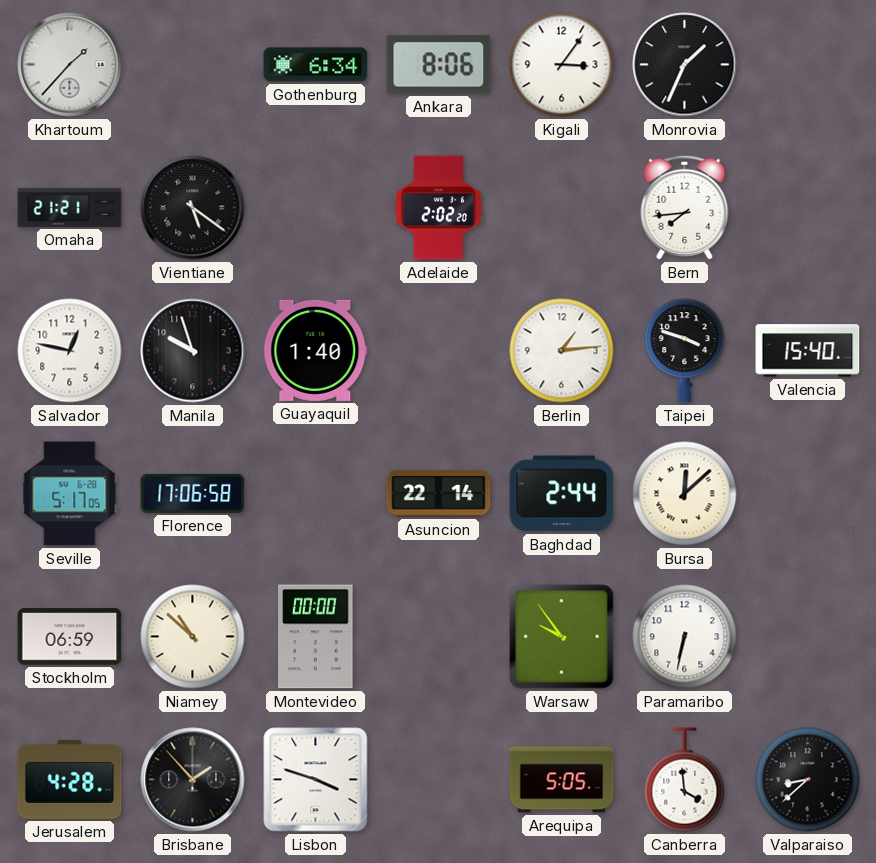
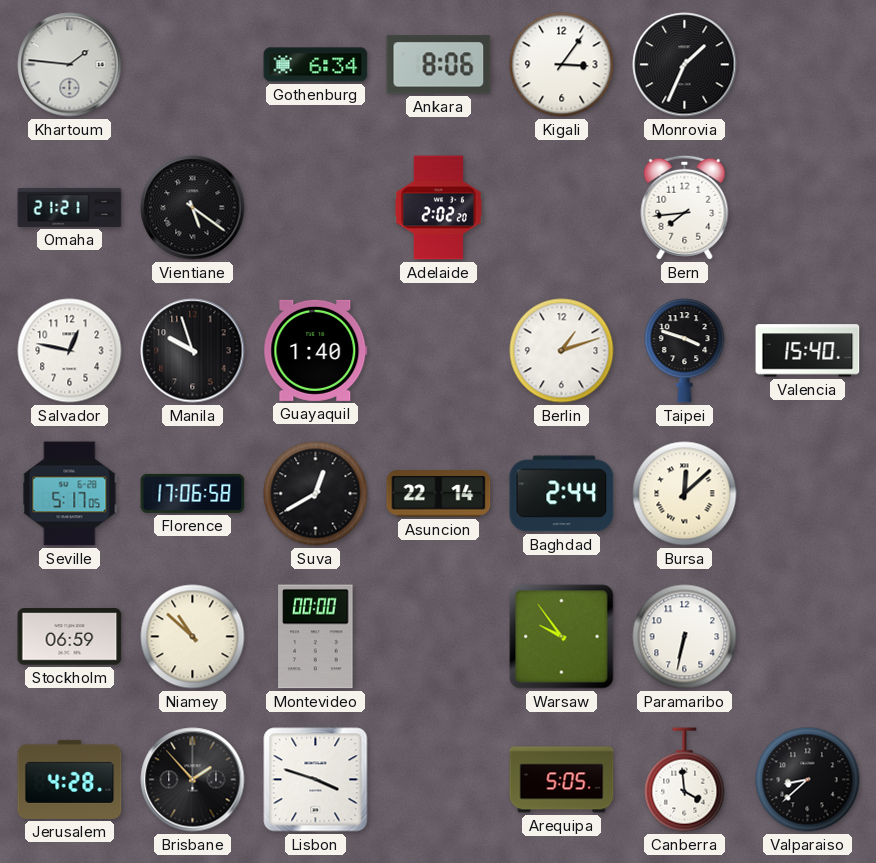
Khartoum: 1:37 -> 1:46
Berlin: 1:14 -> 1:12
Suva: none -> 12:40
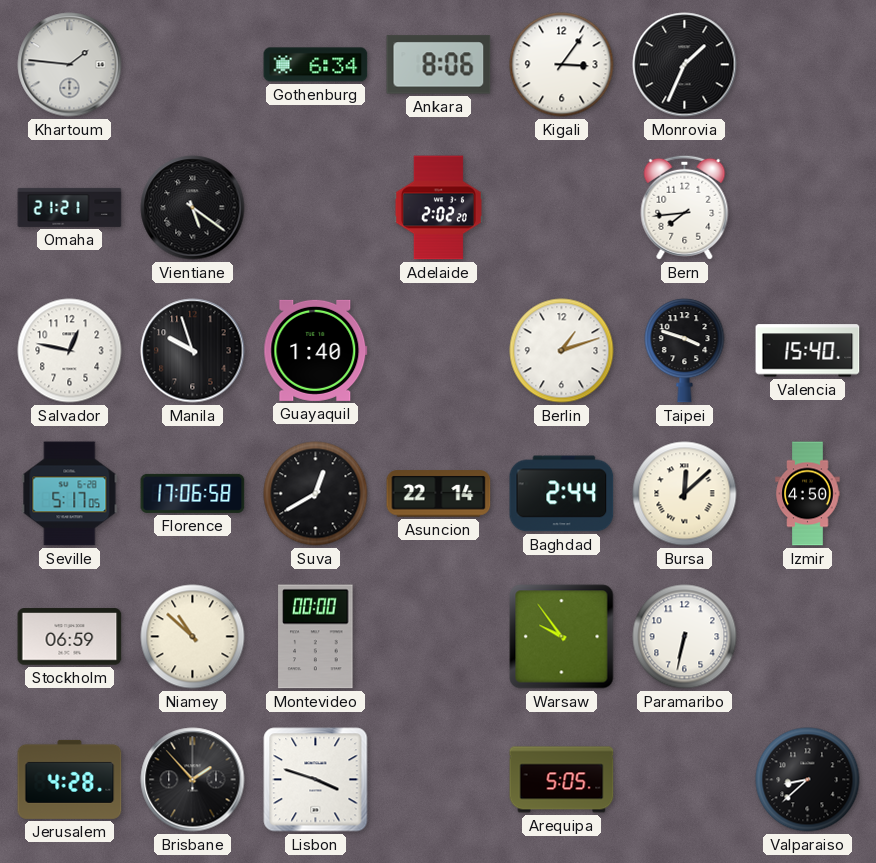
Izmir: none -> 4:50
Canberra: 3:59 -> none
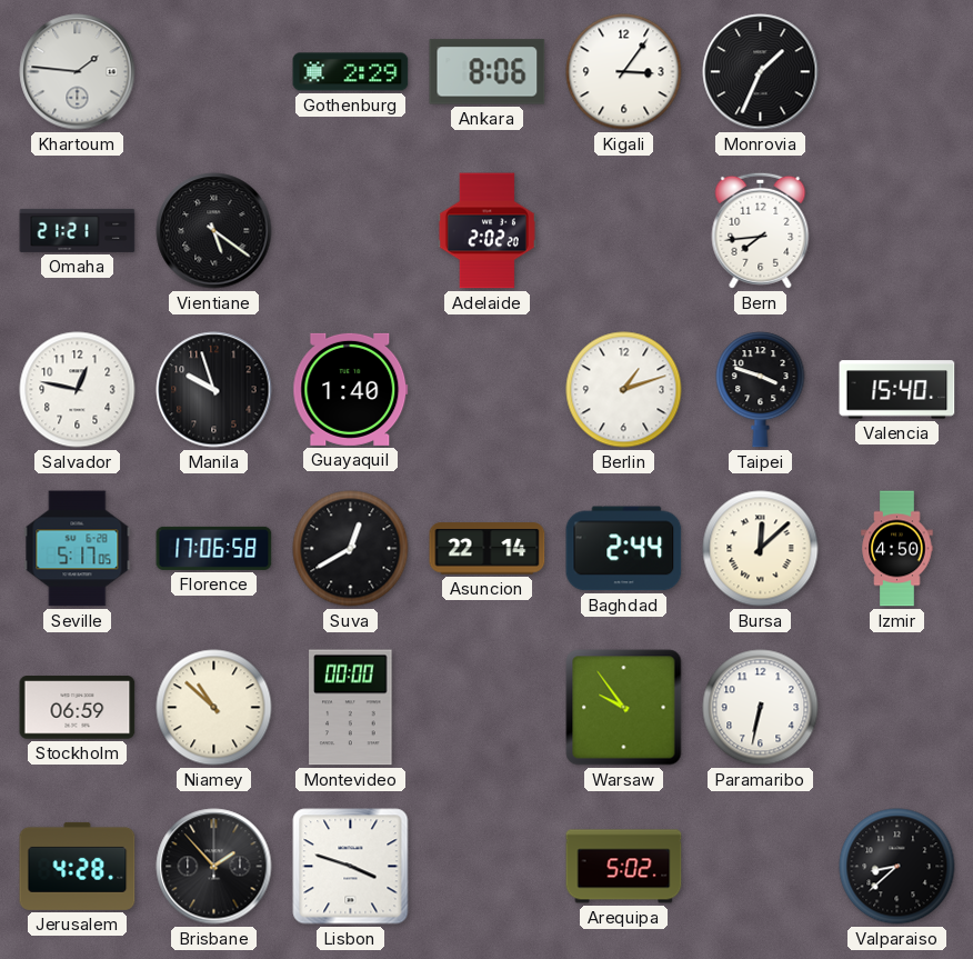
Gothenburg: 6:34 -> 2:29
Arequipa: 5:05 -> 5:02
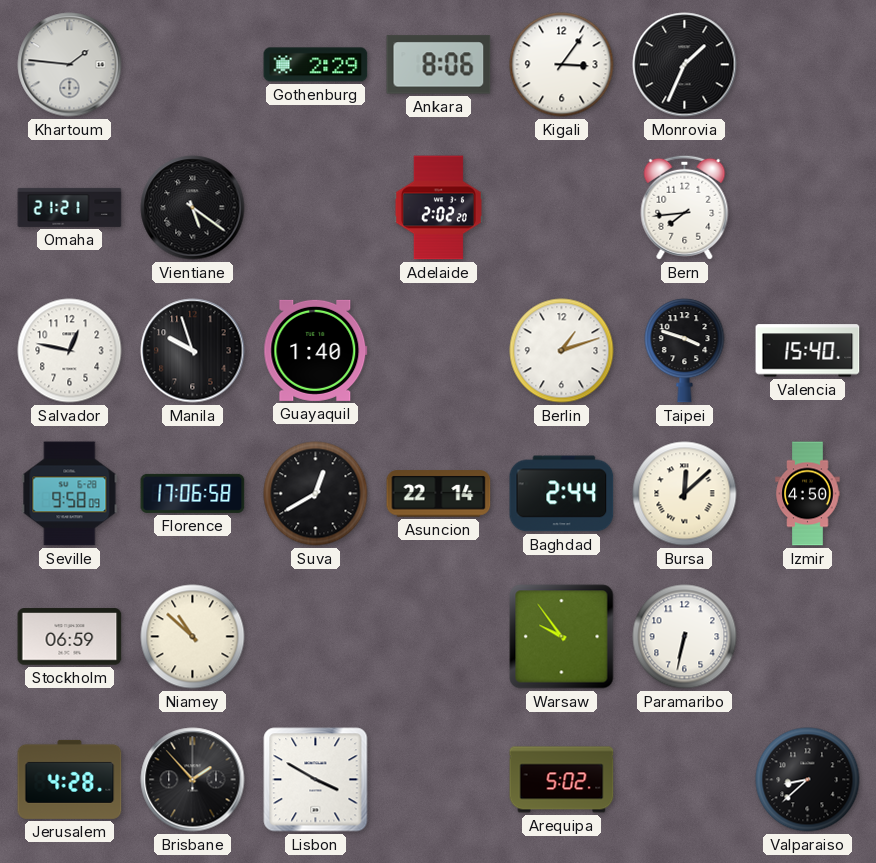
Seville: 5:17 -> 9:58
Montevideo: 00:00 -> none
Lisbon: 3:48 -> 3:50
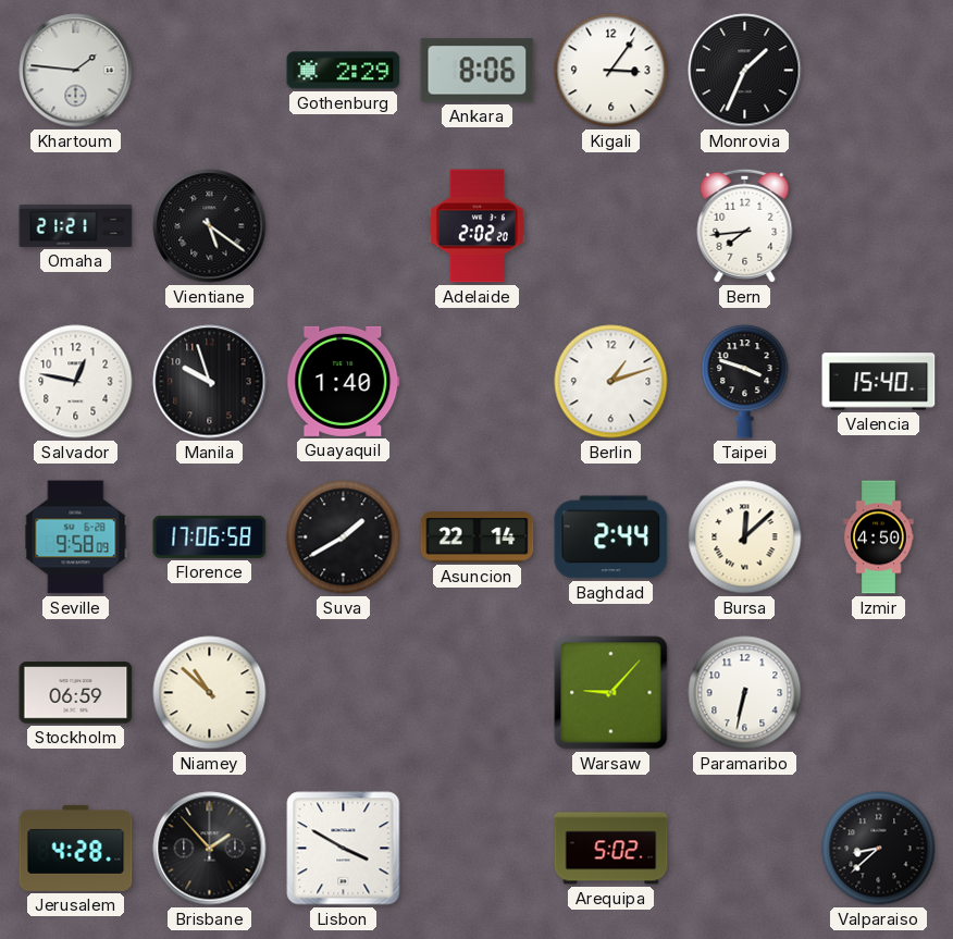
Suva: 12:40 -> 1:40
Warsaw: 9:54 -> 9:07
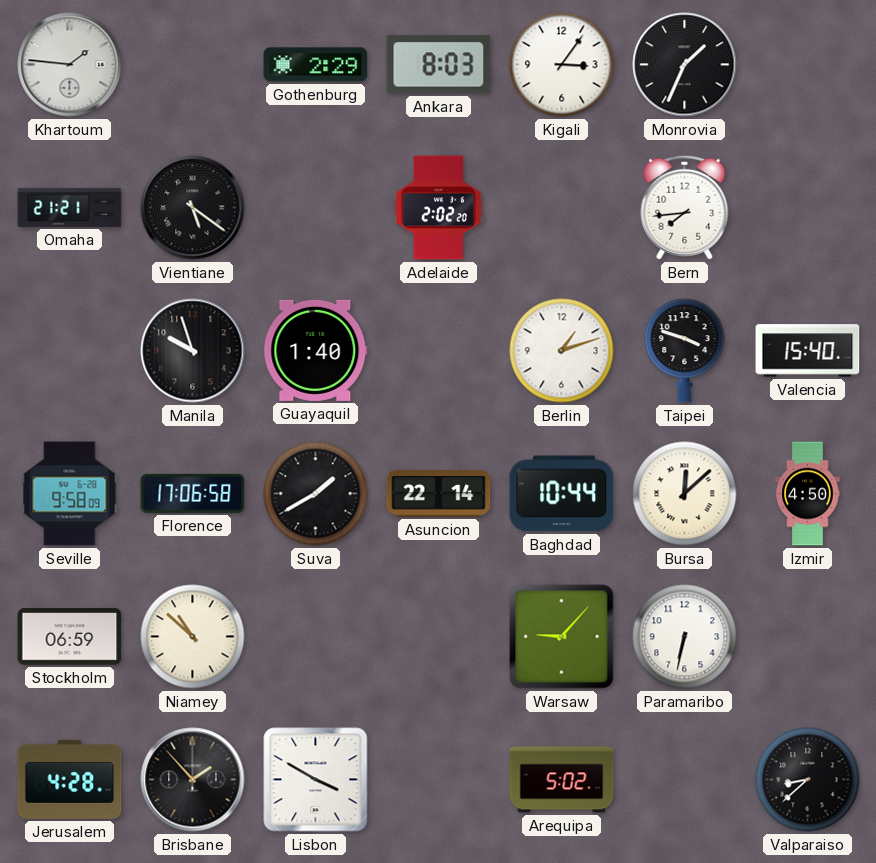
Ankara: 8:06 -> 8:03
Salvador: 12:47 -> none
Baghdad: 2:44 -> 10:44
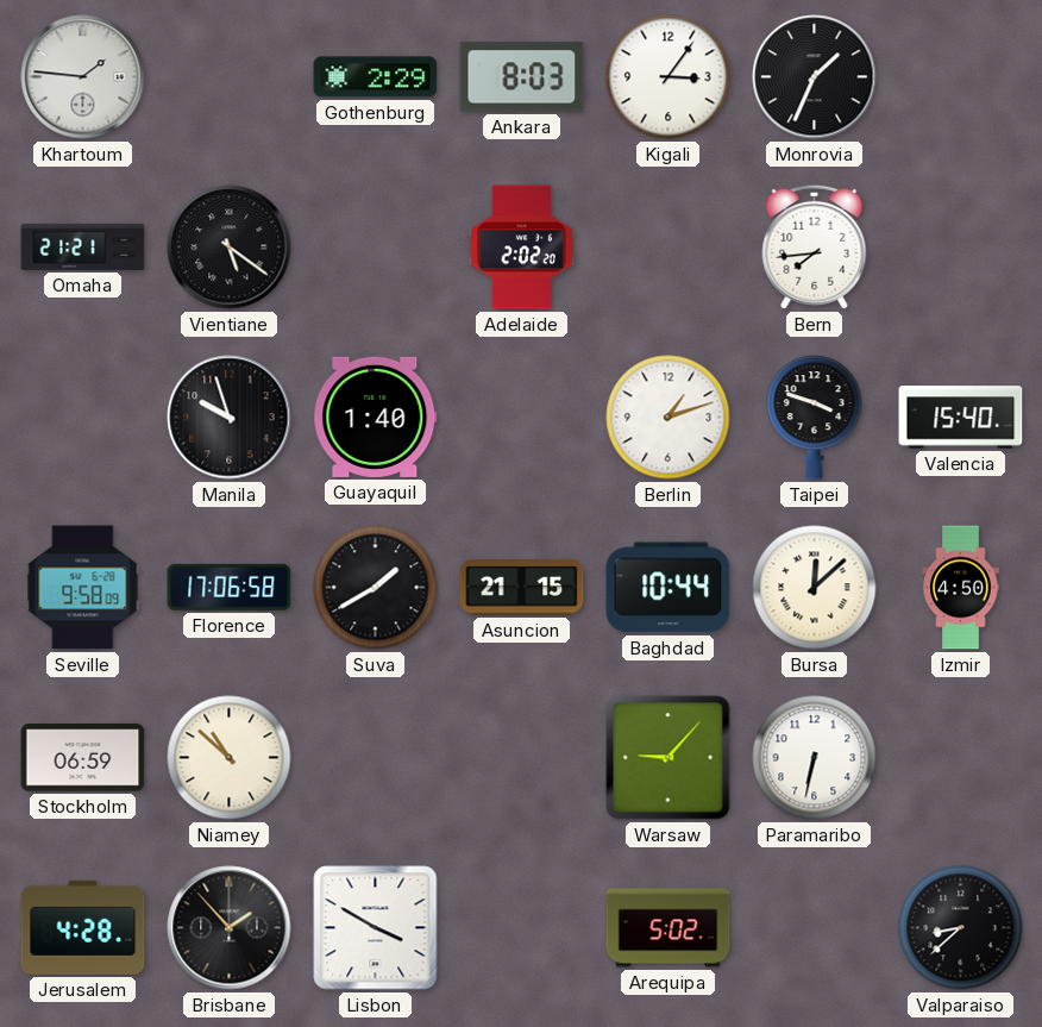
Asuncion: 22:14 -> 21:15
